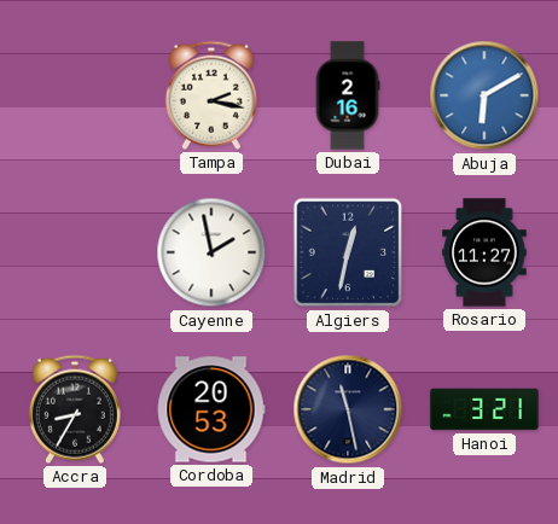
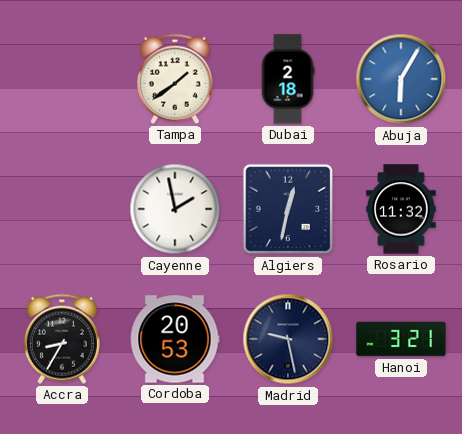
Tampa: 2:17 -> 1:39
Dubai: 2:16 -> 2:18
Abuja: 6:10 -> 6:05
Rosario: 11:27 -> 11:32
Madrid: 11:28 -> 9:28
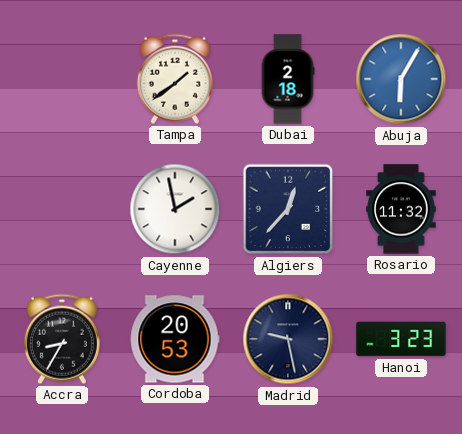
Algiers: 12:32 -> 12:37
Hanoi: 3:21 -> 3:23
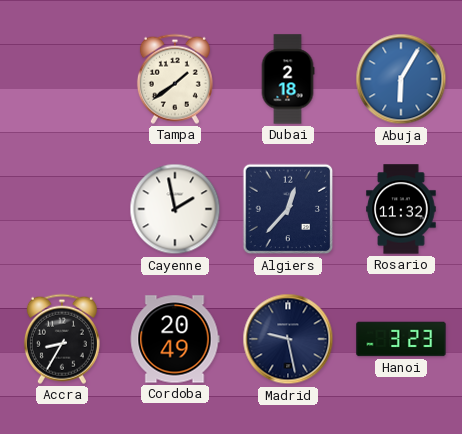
Cordoba: 20:53 -> 20:49
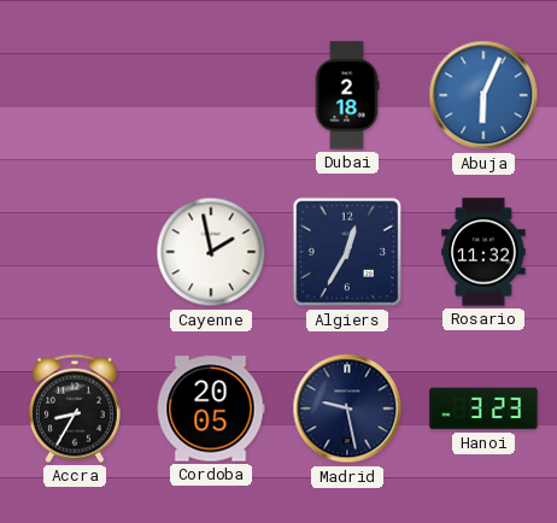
Tampa: 1:39 -> none
Abuja: 6:05 -> 6:04
Algiers: 12:37 -> 12:35
Cordoba: 20:49 -> 20:05
